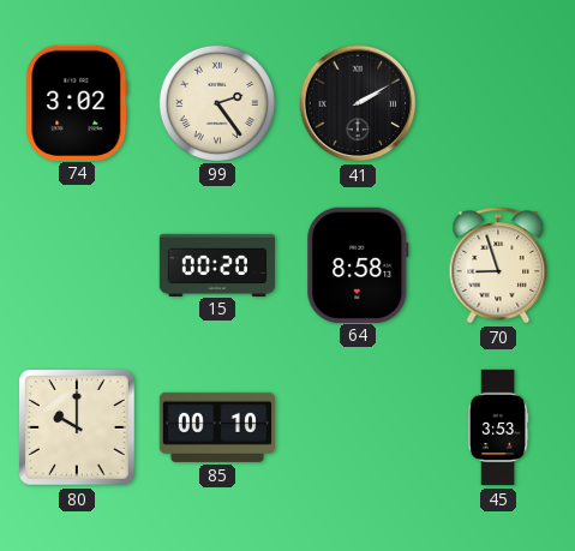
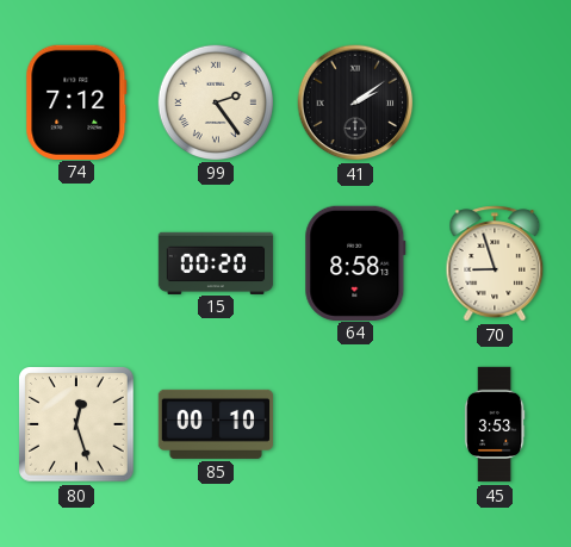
74: 3:02 -> 7:12
41: 2:10 -> 2:09
80: 10:00 -> 12:27
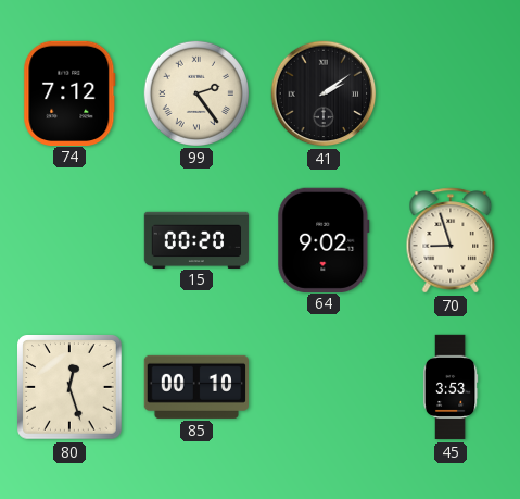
64: 8:58 -> 9:02
